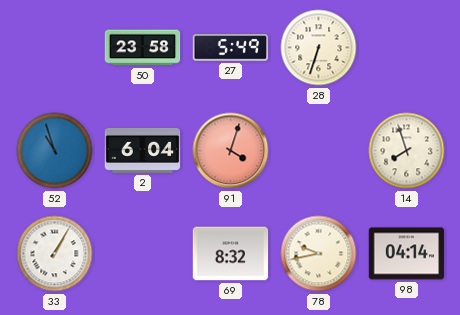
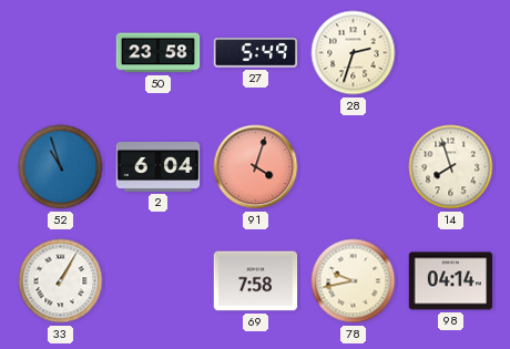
28: 6:33 -> 2:33
69: 8:32 -> 7:58
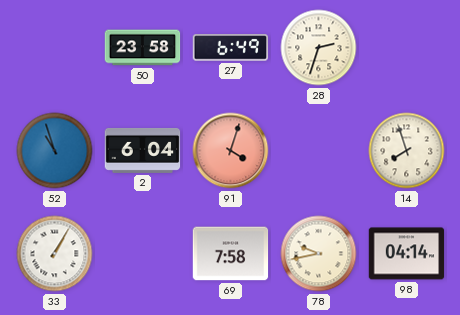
27: 5:49 -> 6:49
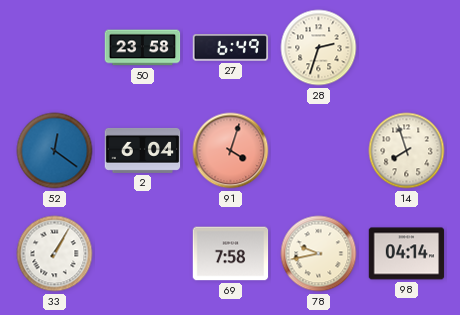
52: 10:57 -> 12:21
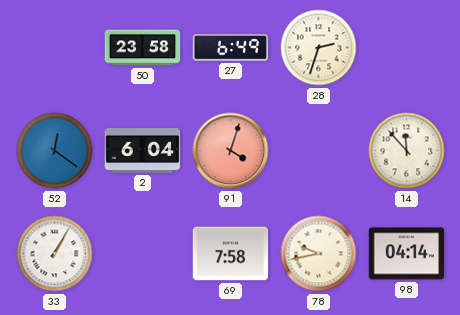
14: 7:57 -> 11:53
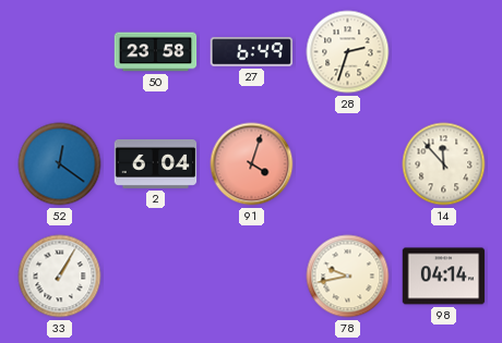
69: 7:58 -> none
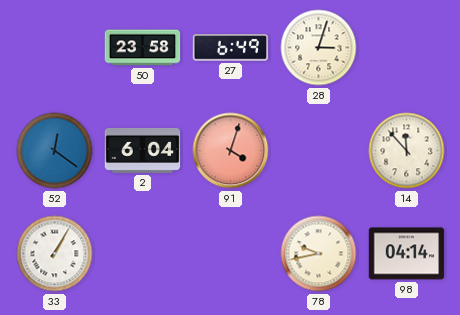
28: 2:33 -> 3:03
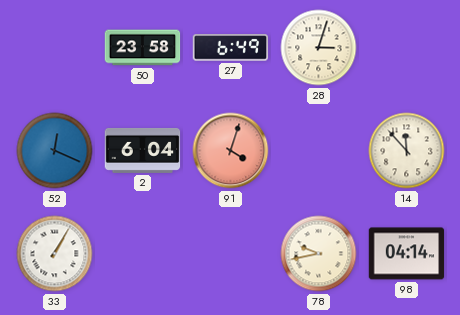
52: 12:21 -> 12:19
